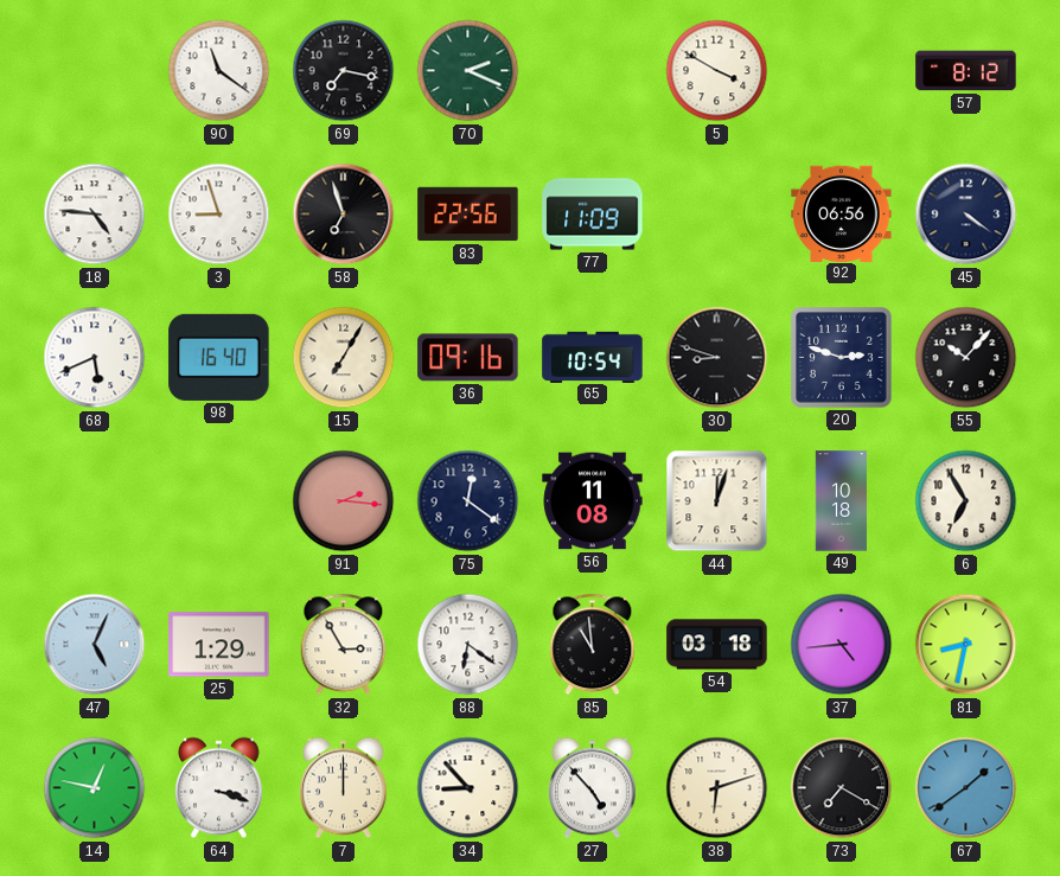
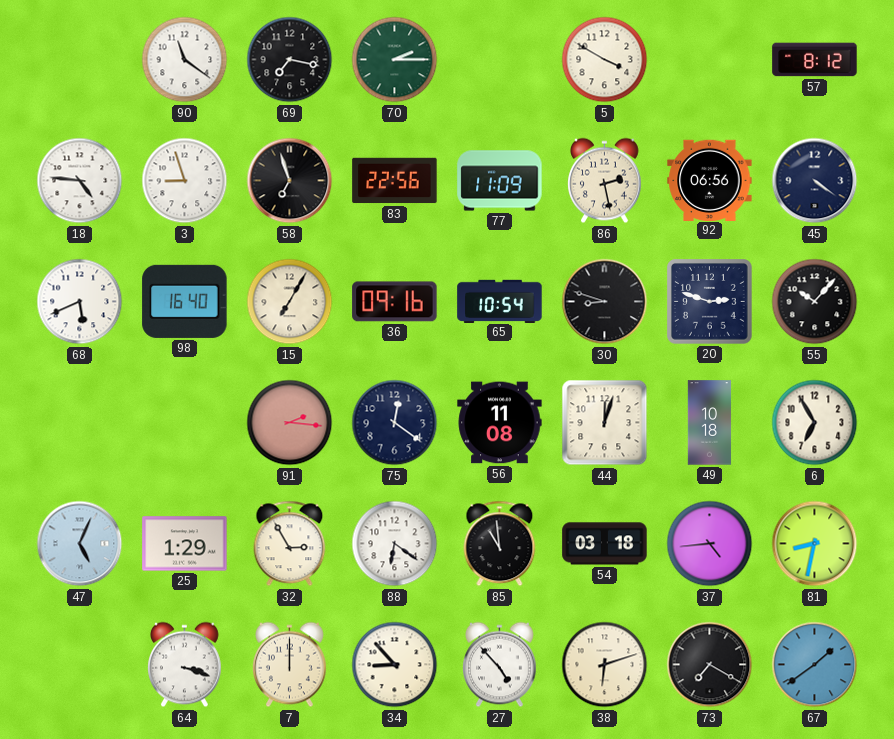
70: 2:19 -> 2:15
86: none -> 2:28
14: 12:47 -> none
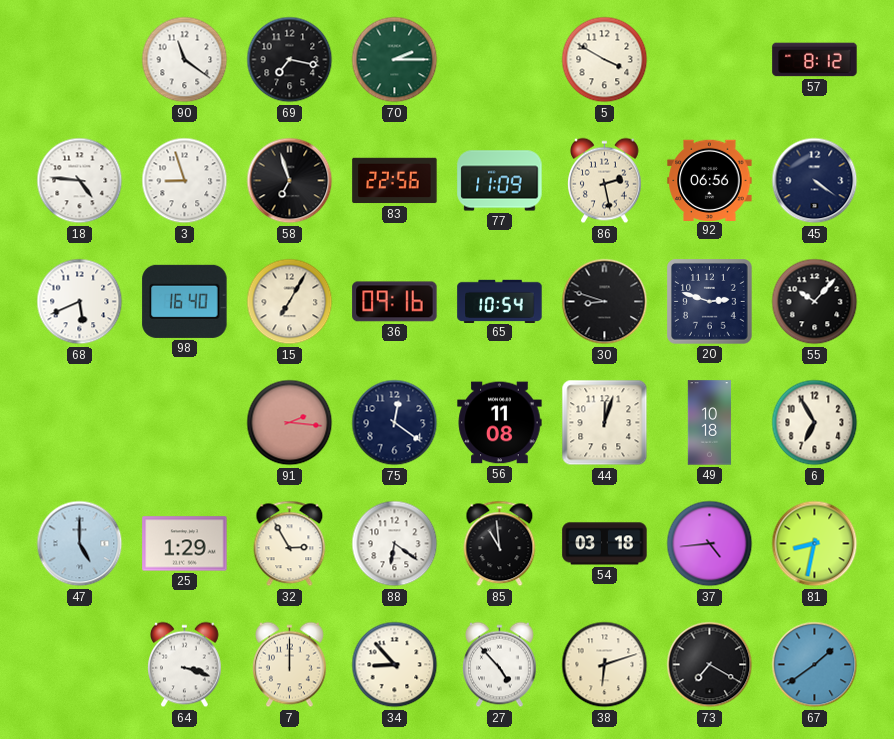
47: 5:04 -> 5:00
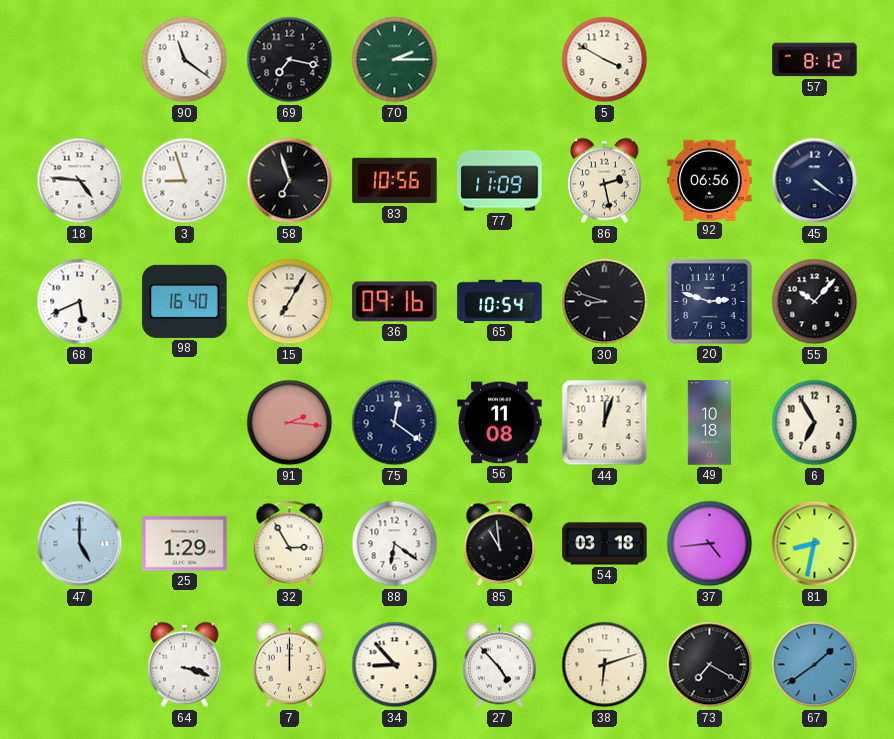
83: 22:56 -> 10:56
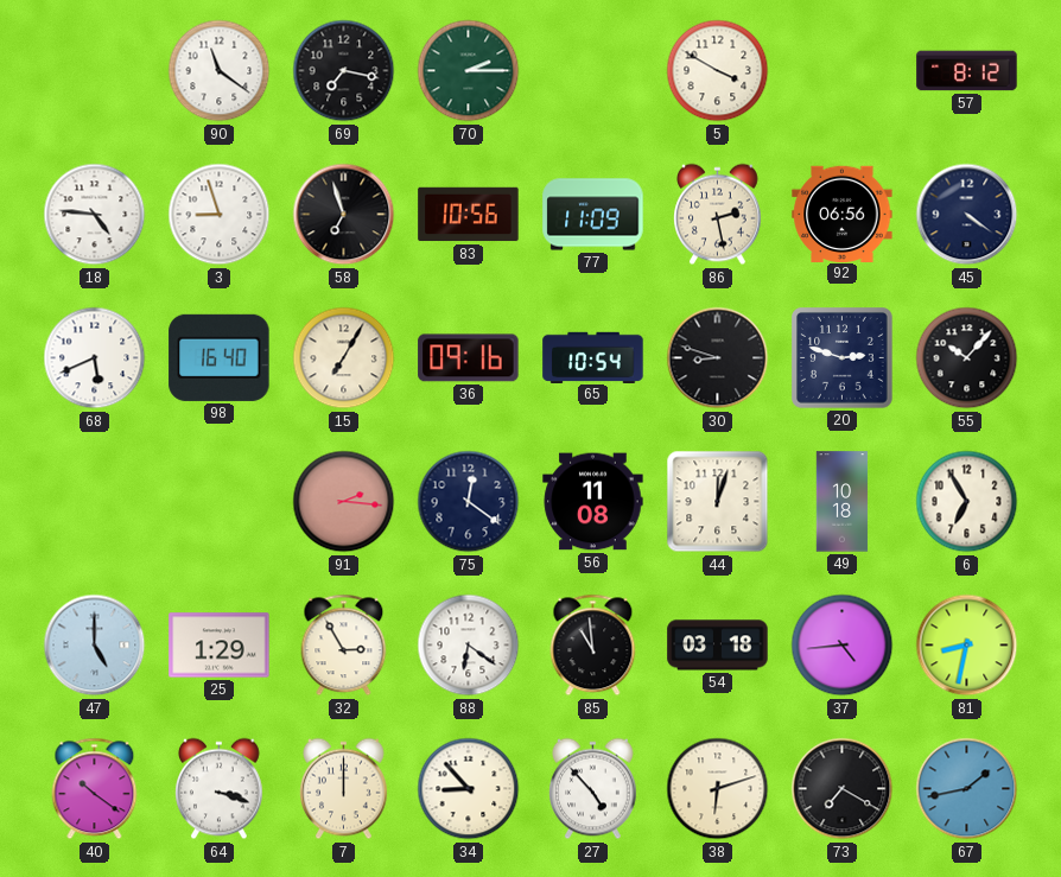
40: none -> 10:21
67: 1:39 -> 1:43
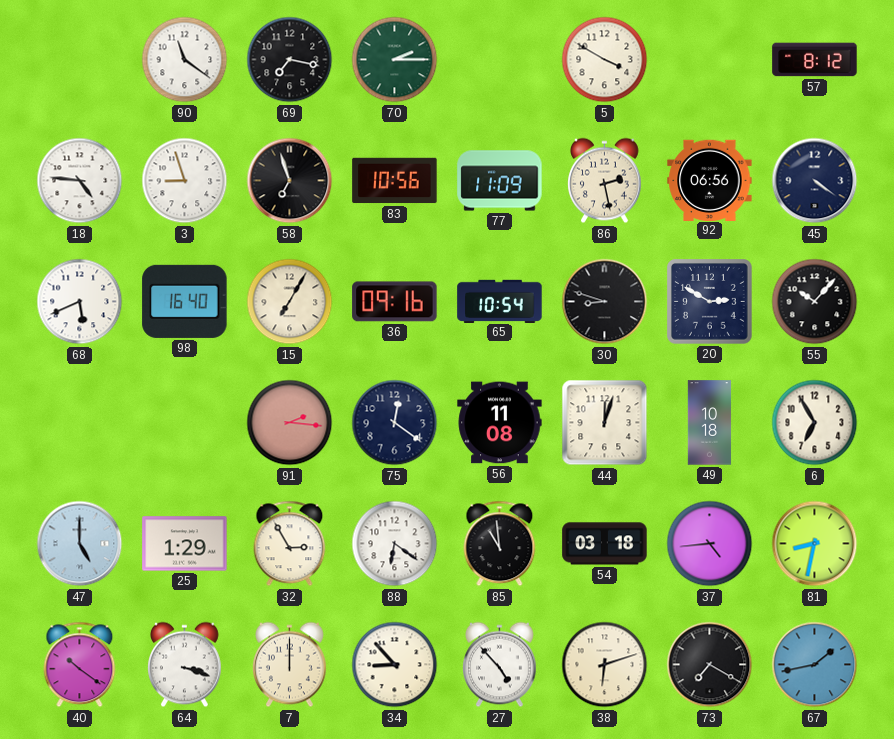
20: 2:48 -> 2:50
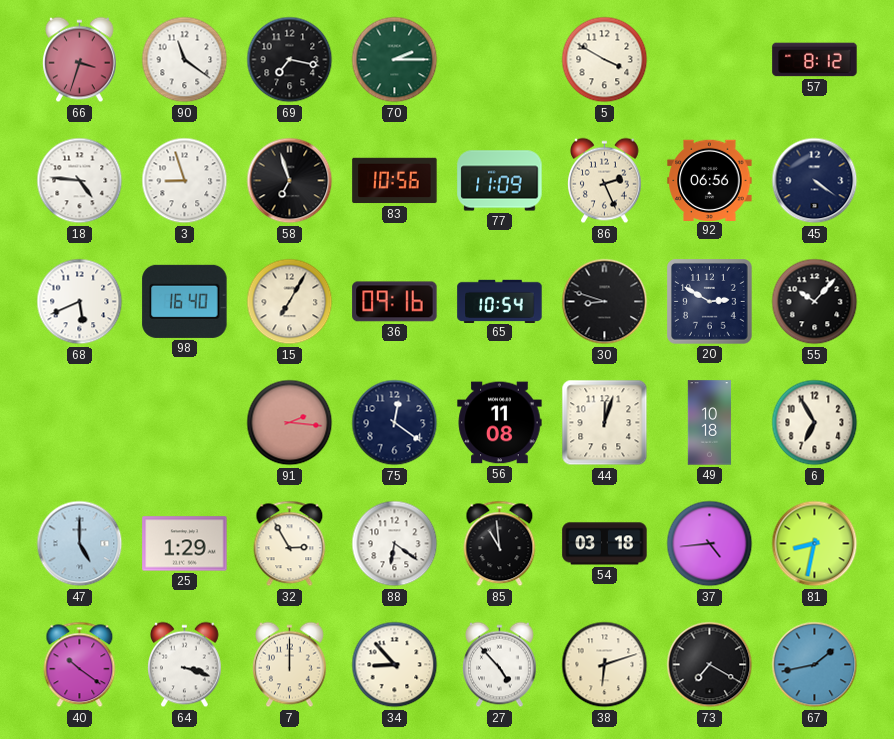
66: none -> 3:33
86: 2:28 -> 2:26
